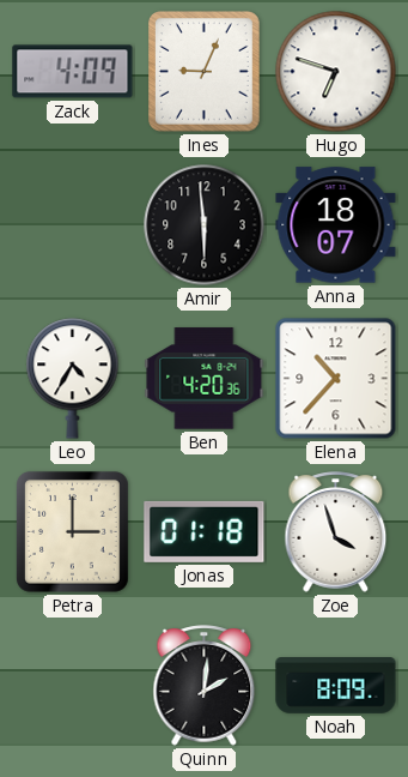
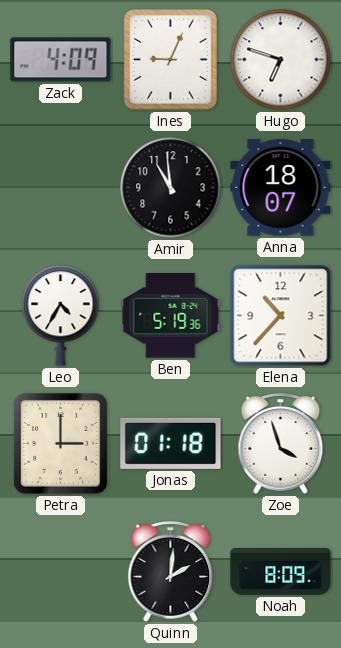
Amir: 5:59 -> 10:59
Ben: 4:20 -> 5:19
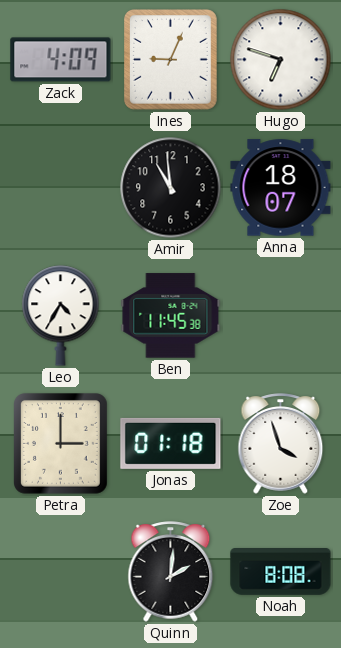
Ben: 5:19 -> 11:45
Elena: 10:37 -> none
Noah: 8:09 -> 8:08
